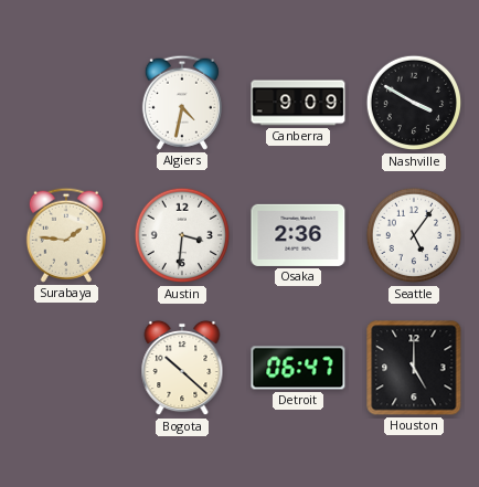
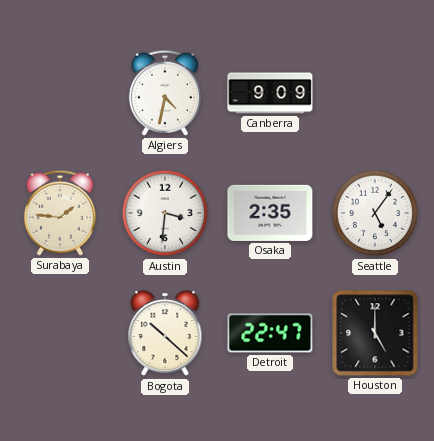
Nashville: 3:50 -> none
Osaka: 2:36 -> 2:35
Detroit: 06:47 -> 22:47
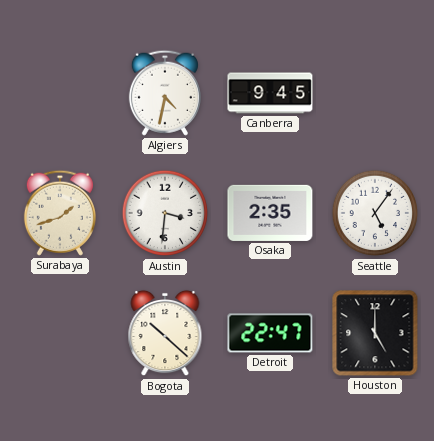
Canberra: 9:09 -> 9:45
Surabaya: 1:46 -> 1:42
